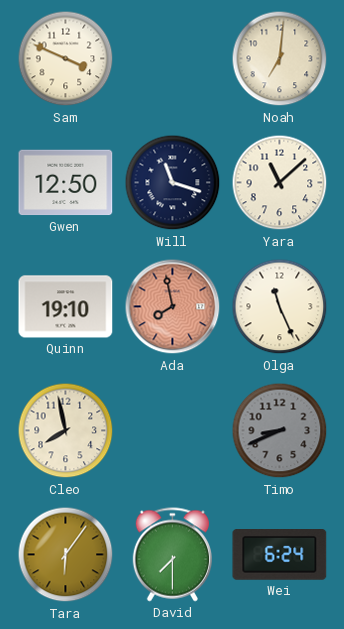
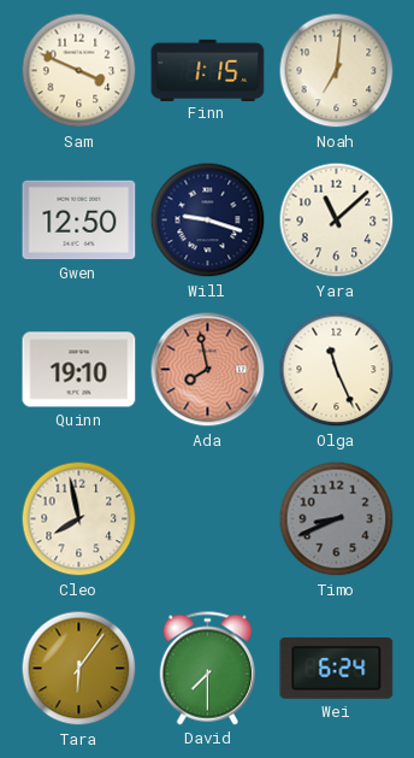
Finn: none -> 1:15
Will: 11:18 -> 9:18
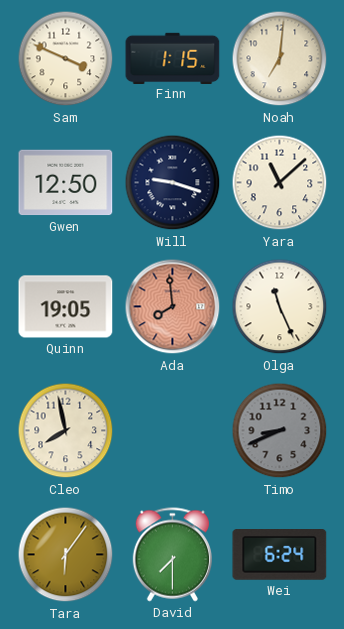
Quinn: 19:10 -> 19:05
Ada: 7:58 -> 7:59
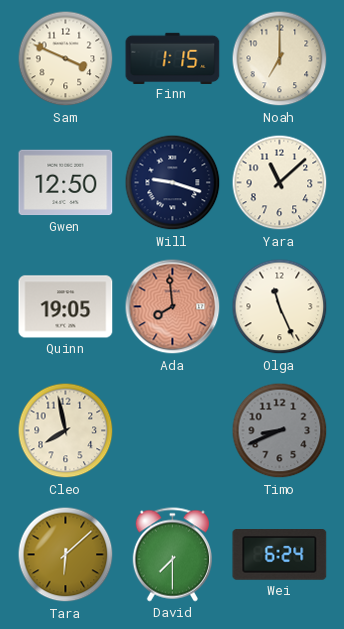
Noah: 7:01 -> 7:00
Tara: 6:06 -> 6:08
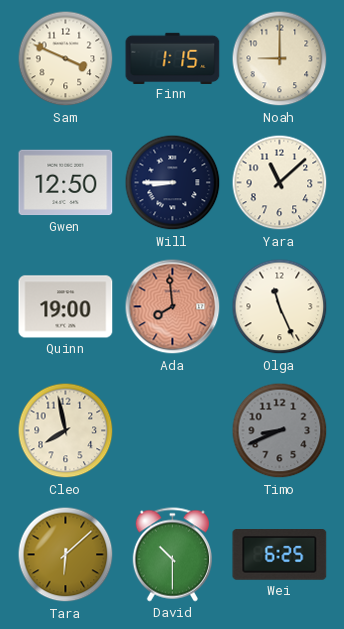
Noah: 7:00 -> 9:00
Will: 9:18 -> 8:45
Quinn: 19:05 -> 19:00
David: 7:30 -> 10:30
Wei: 6:24 -> 6:25
